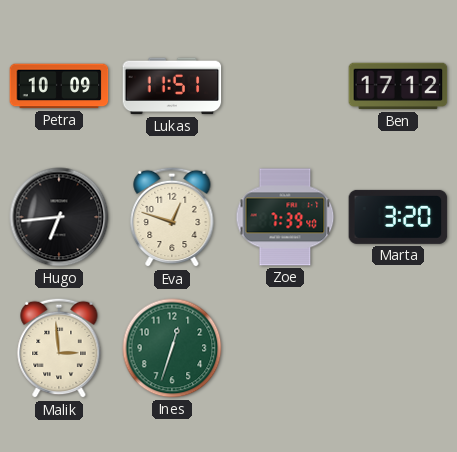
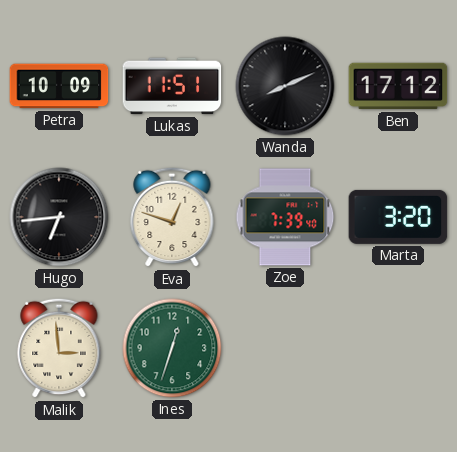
Wanda: none -> 8:11
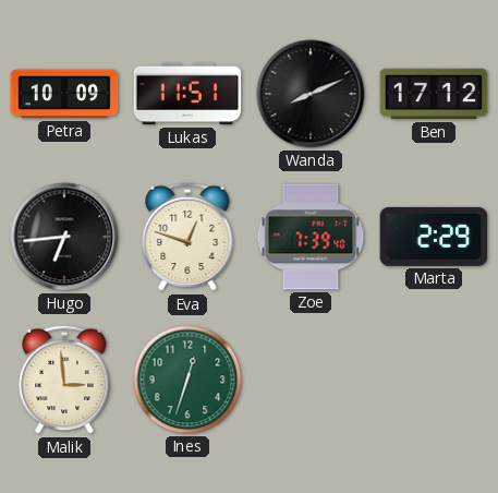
Marta: 3:20 -> 2:29
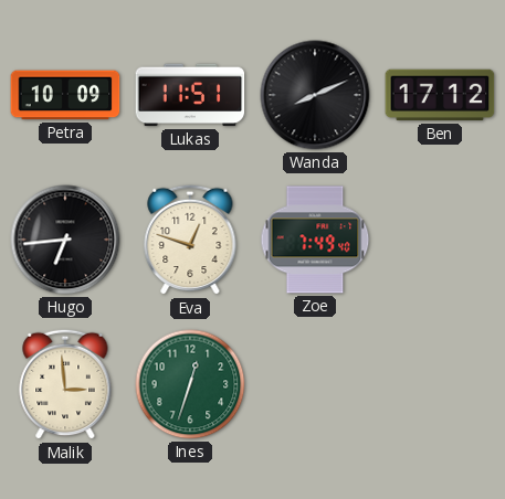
Zoe: 7:39 -> 7:49
Marta: 2:29 -> none
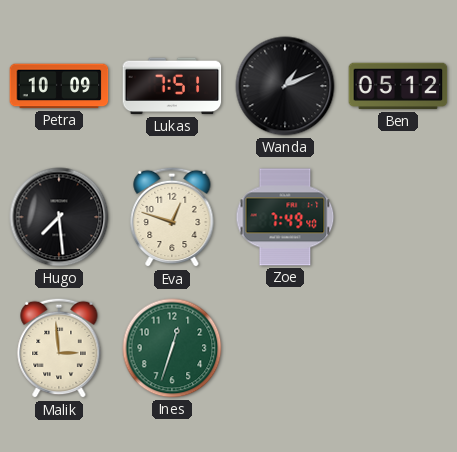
Lukas: 11:51 -> 7:51
Wanda: 8:11 -> 1:11
Ben: 17:12 -> 05:12
Hugo: 6:44 -> 7:29
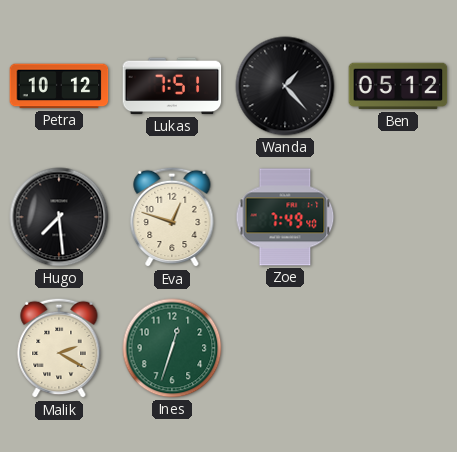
Petra: 10:09 -> 10:12
Wanda: 1:11 -> 1:23
Malik: 2:59 -> 2:20
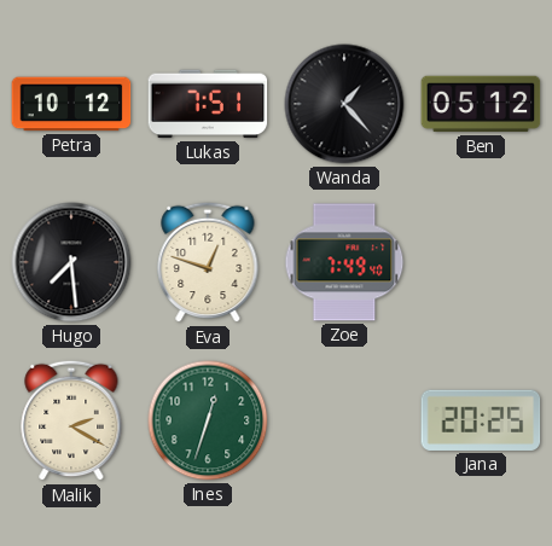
Jana: none -> 20:25
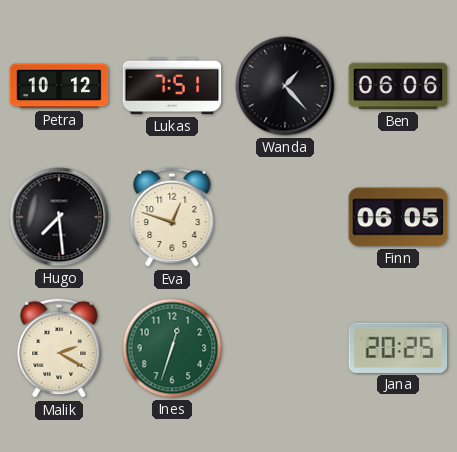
Ben: 05:12 -> 06:06
Zoe: 7:49 -> none
Finn: none -> 06:05
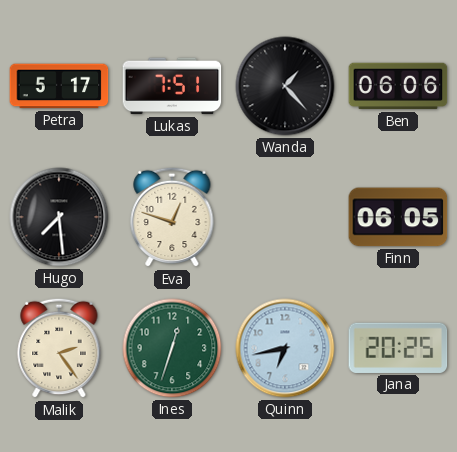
Petra: 10:12 -> 5:17
Malik: 2:20 -> 2:24
Quinn: none -> 6:43
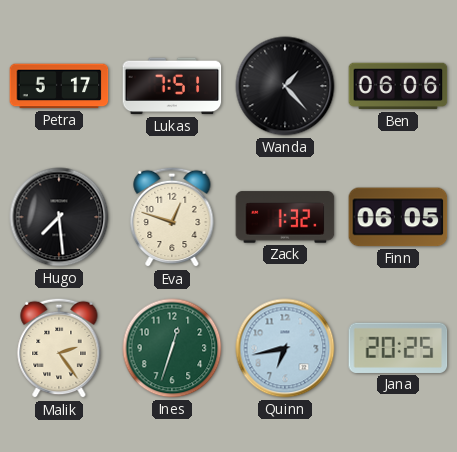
Zack: none -> 1:32
